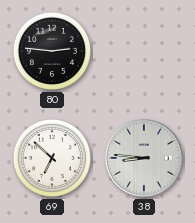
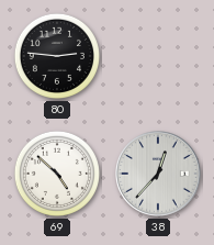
69: 6:52 -> 4:52
38: 8:46 -> 12:37
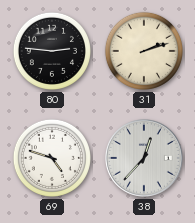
31: none -> 2:12
69: 4:52 -> 4:48
